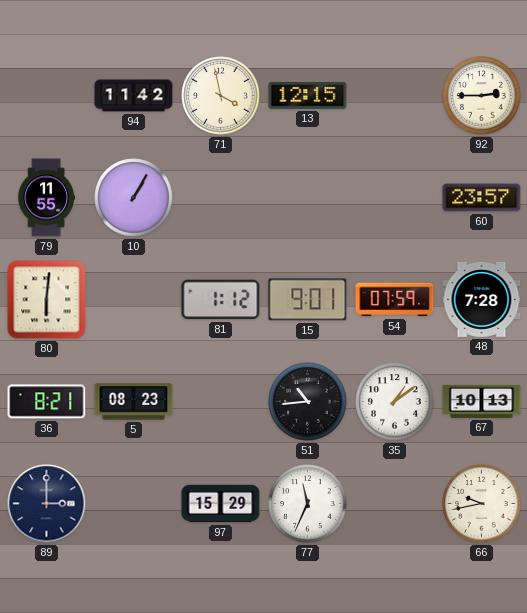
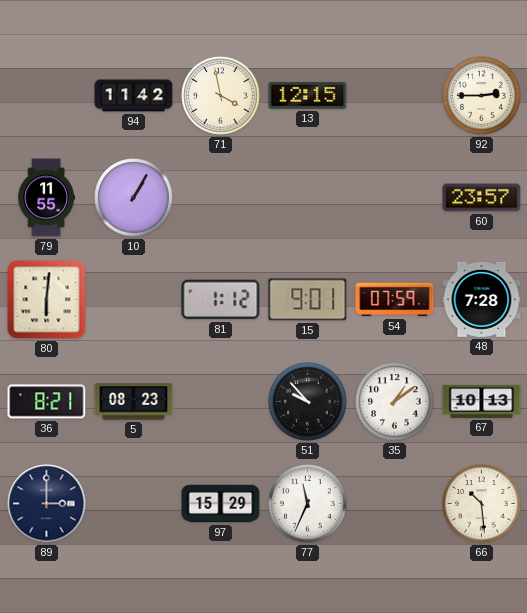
51: 10:44 -> 9:53
66: 9:43 -> 10:29
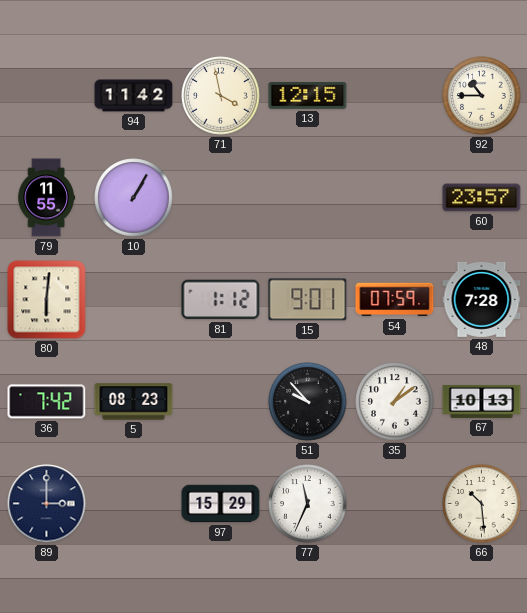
92: 2:45 -> 10:45
36: 8:21 -> 7:42
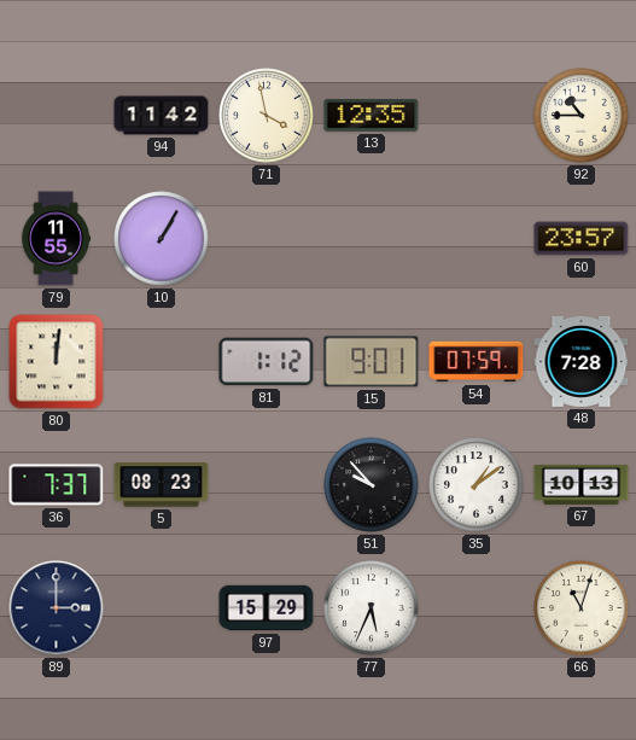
13: 12:15 -> 12:35
80: 6:01 -> 12:01
36: 7:42 -> 7:37
77: 11:34 -> 5:34
66: 10:29 -> 11:03
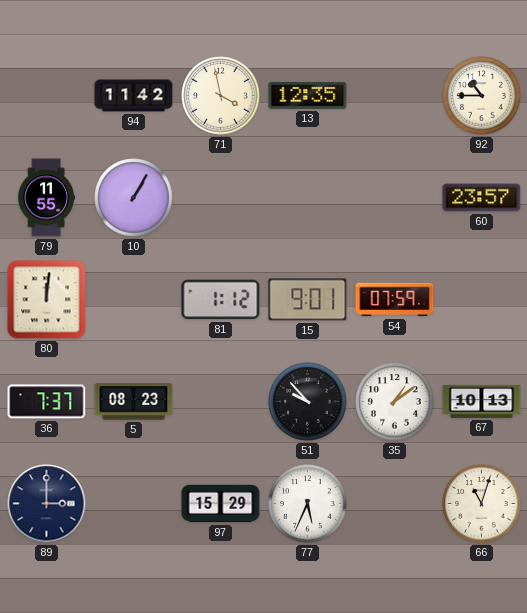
48: 7:28 -> none
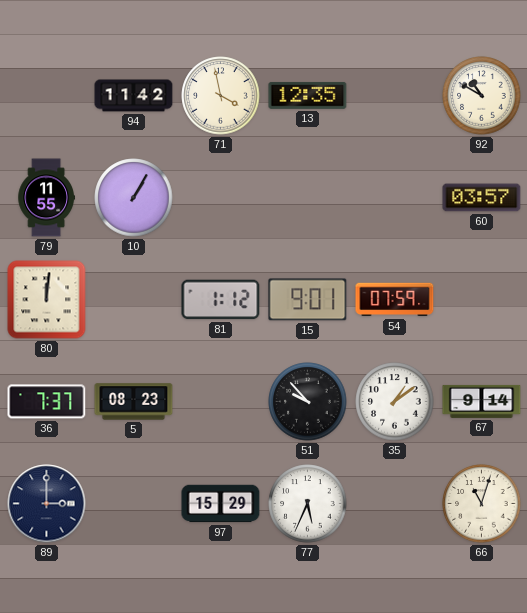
92: 10:45 -> 10:50
60: 23:57 -> 03:57
67: 10:13 -> 9:14
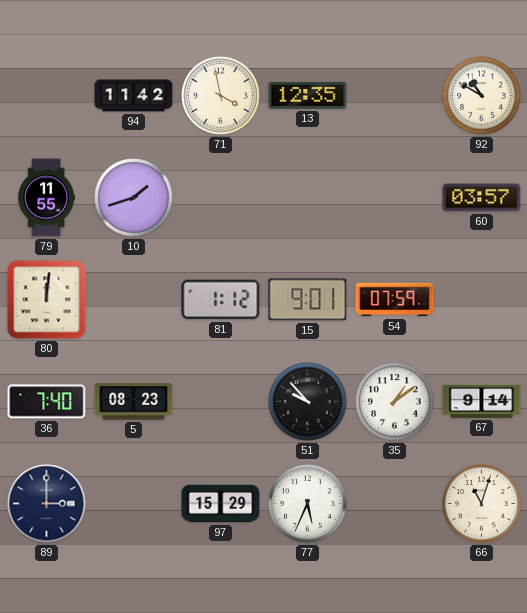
10: 1:05 -> 1:42
36: 7:37 -> 7:40
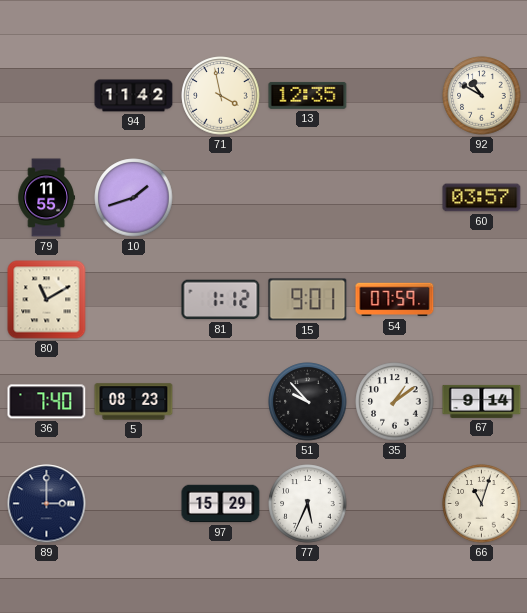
80: 12:01 -> 11:10
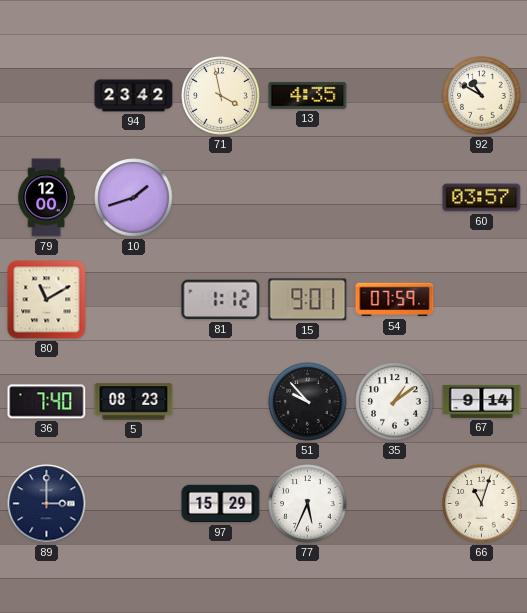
94: 11:42 -> 23:42
13: 12:35 -> 4:35
79: 11:55 -> 12:00
